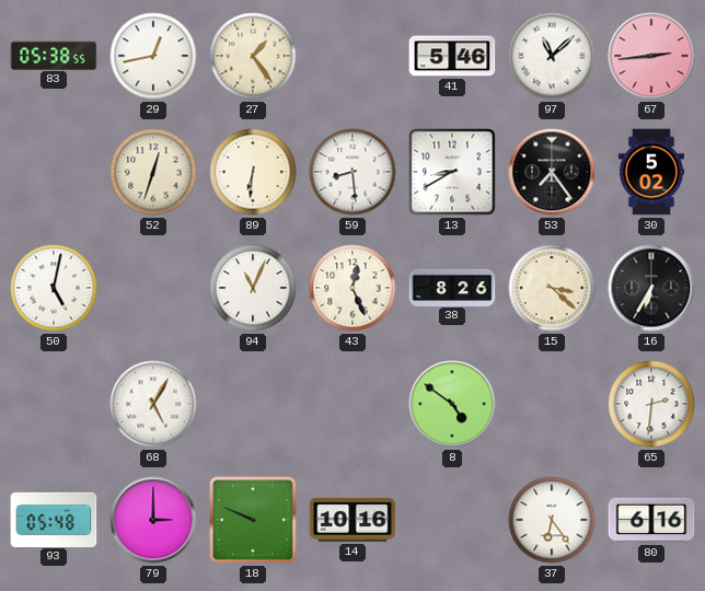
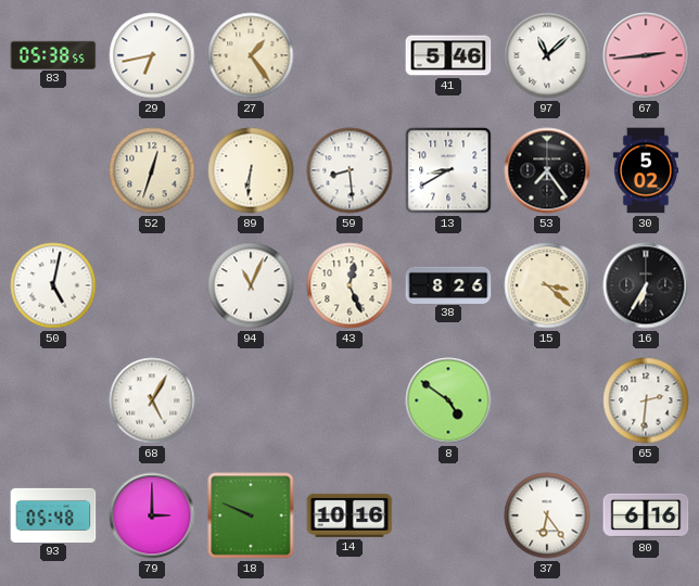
29: 12:43 -> 6:43
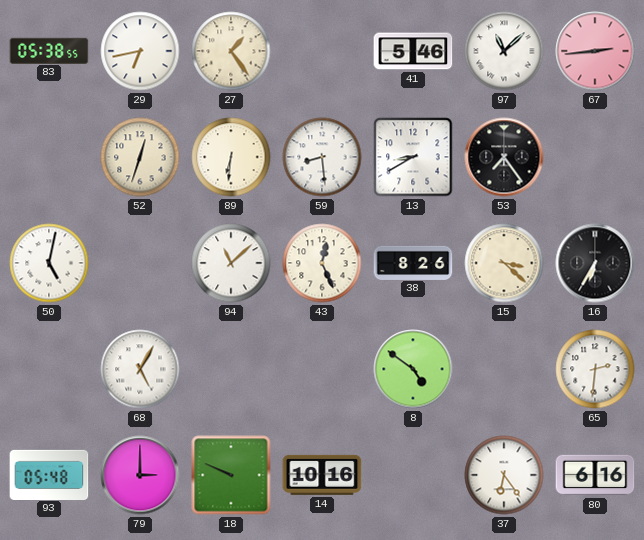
30: 5:02 -> none
94: 11:04 -> 11:08
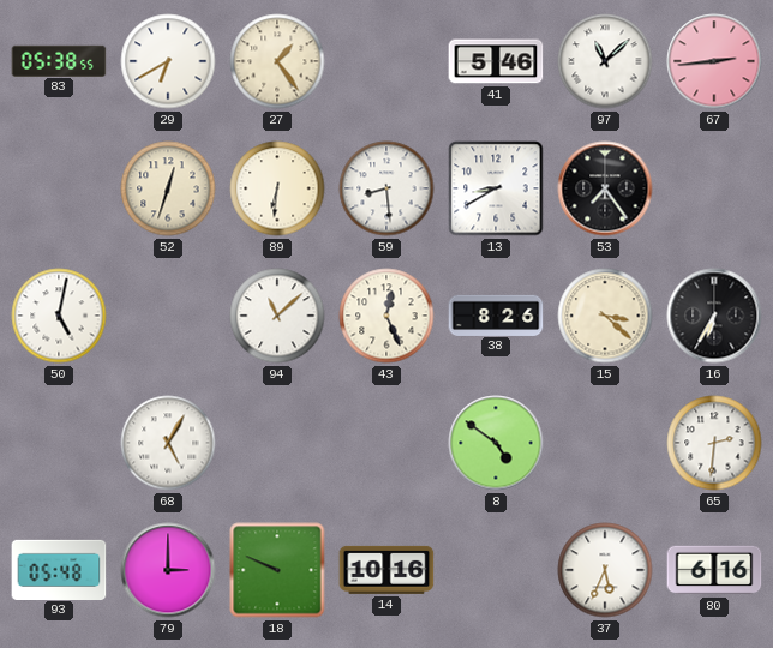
29: 6:43 -> 6:40
37: 6:24 -> 5:34
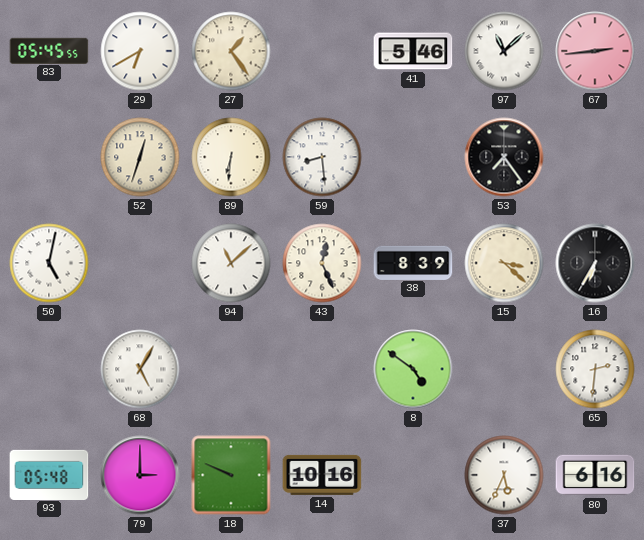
83: 05:38 -> 05:45
13: 8:40 -> none
38: 8:26 -> 8:39
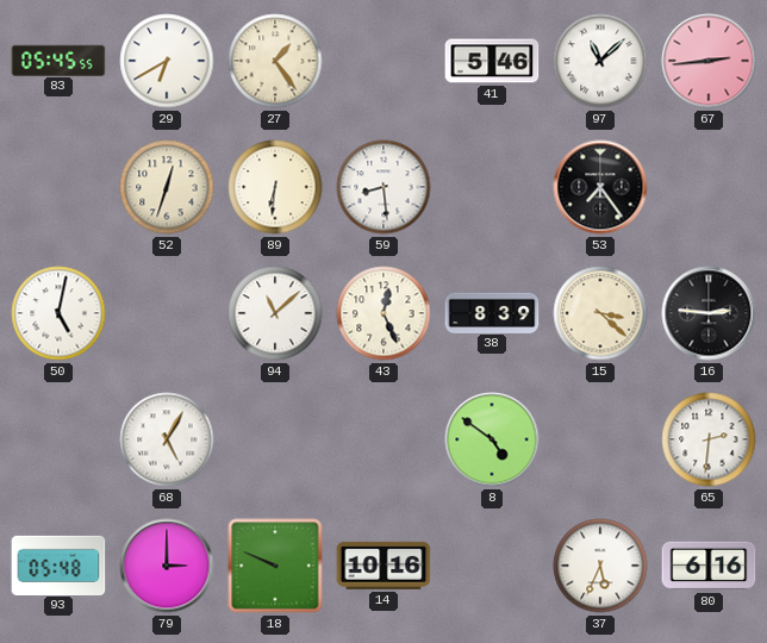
16: 6:35 -> 2:46
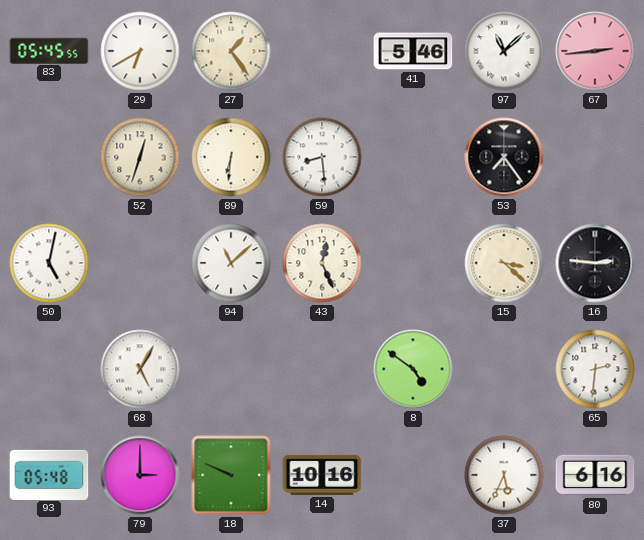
38: 8:39 -> none
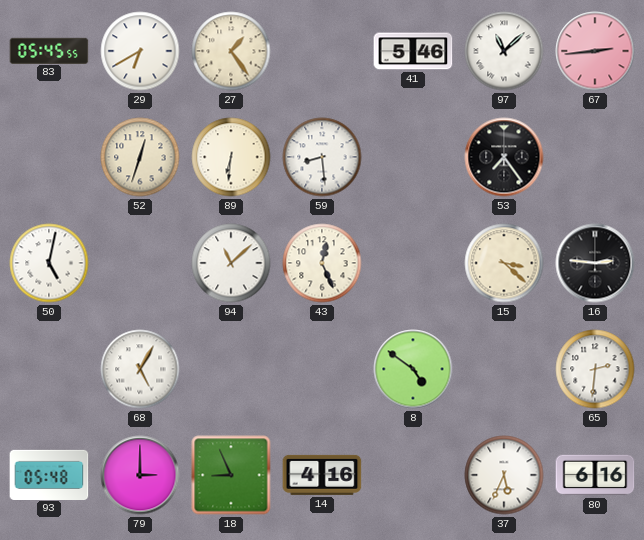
18: 9:49 -> 8:56
14: 10:16 -> 4:16
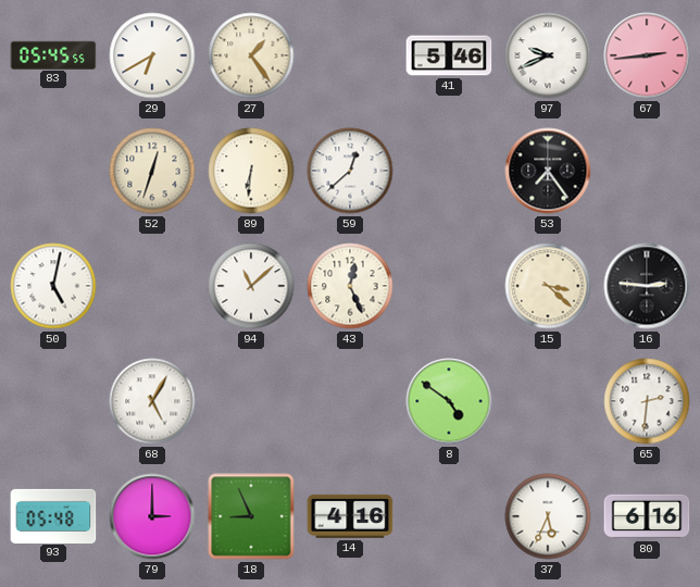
97: 11:08 -> 9:41
59: 8:29 -> 12:38
